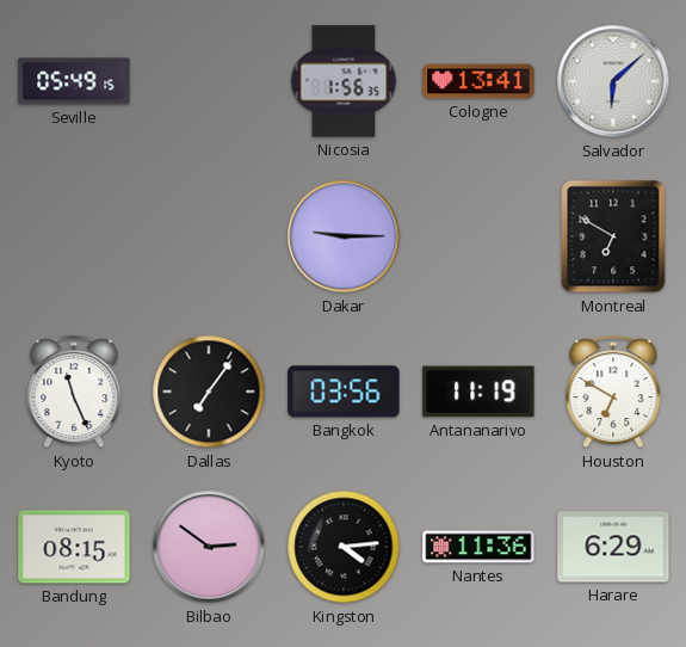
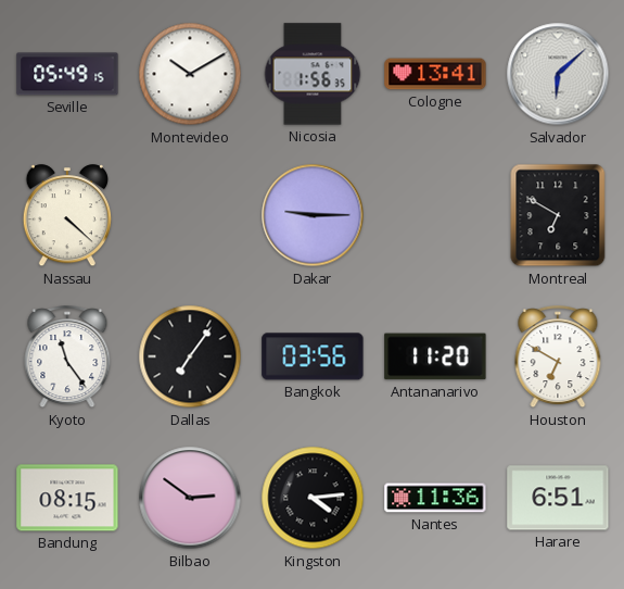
Montevideo: none -> 10:10
Nassau: none -> 4:22
Kyoto: 11:26 -> 11:24
Antananarivo: 11:19 -> 11:20
Harare: 6:29 -> 6:51
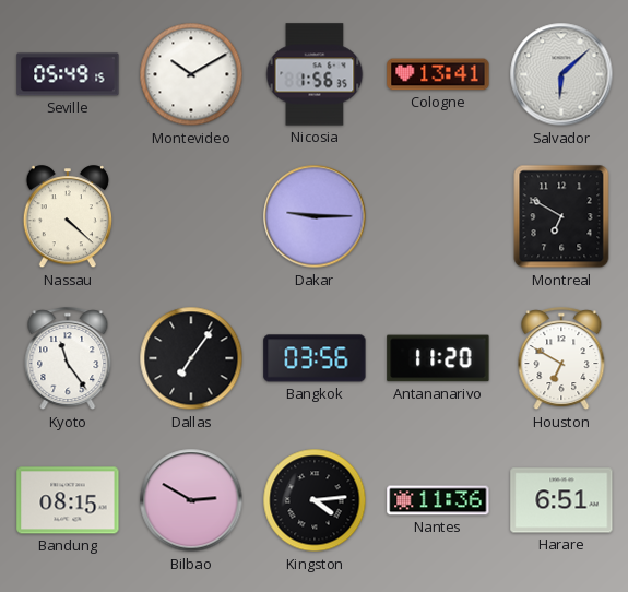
Bilbao: 2:51 -> 2:50
